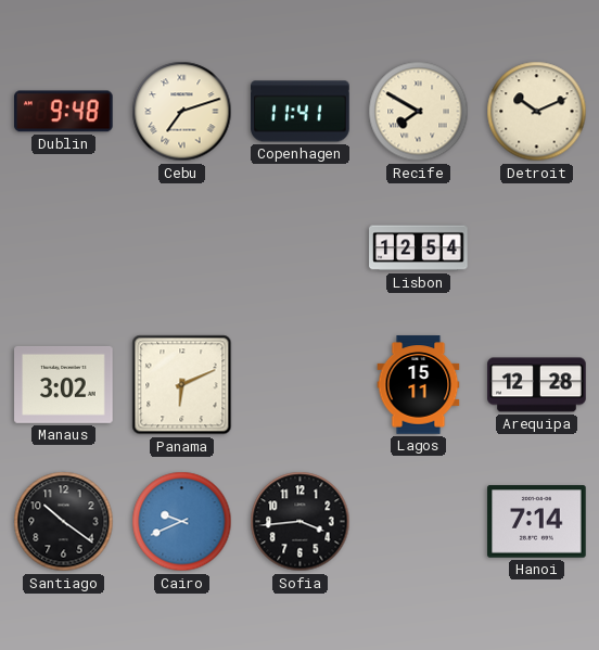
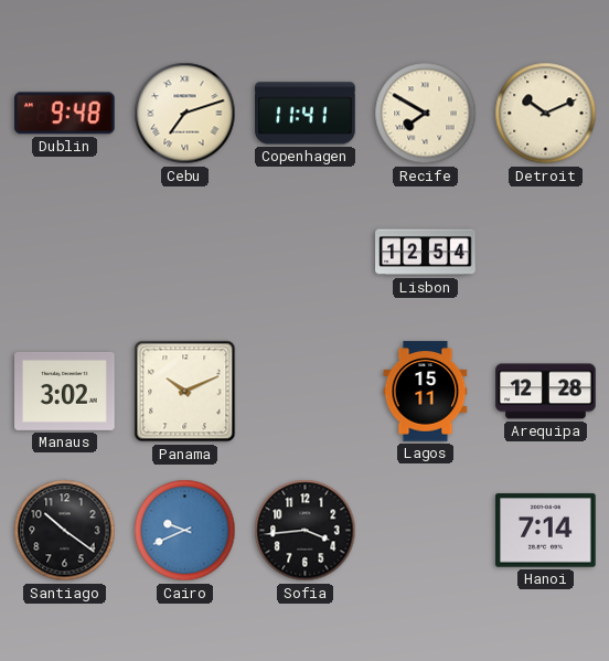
Panama: 6:11 -> 10:11
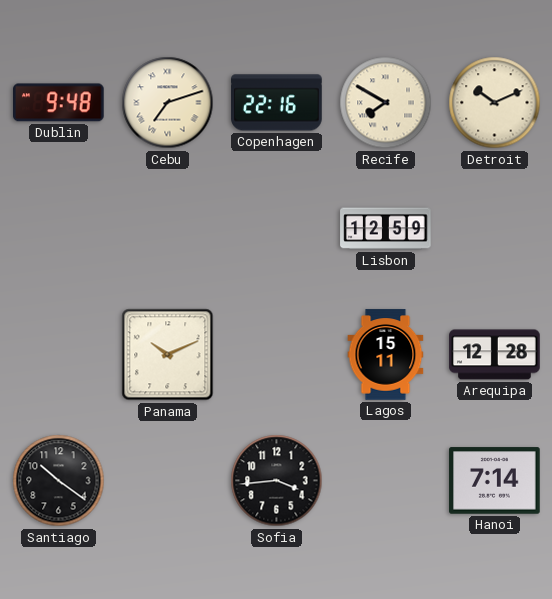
Copenhagen: 11:41 -> 22:16
Lisbon: 12:54 -> 12:59
Manaus: 3:02 -> none
Cairo: 9:41 -> none
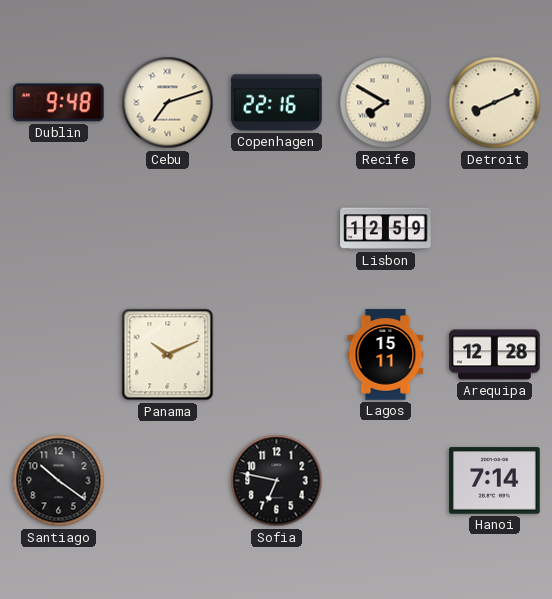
Detroit: 10:11 -> 8:11
Sofia: 3:44 -> 6:47
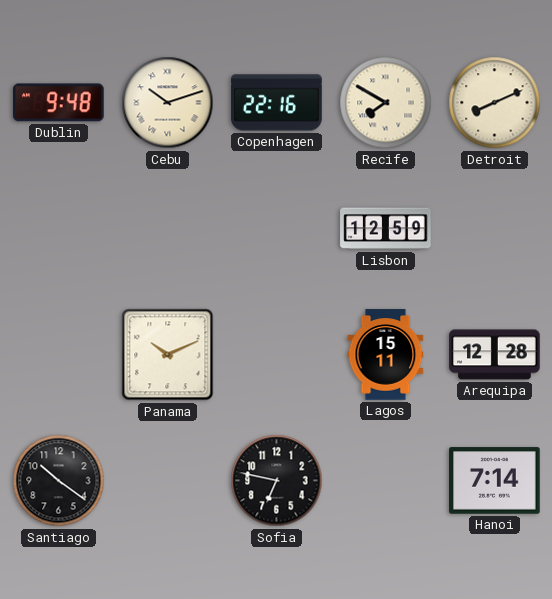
Cebu: 7:12 -> 10:12
